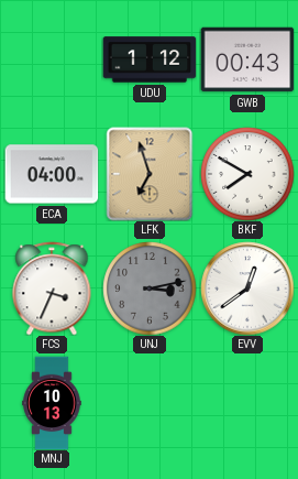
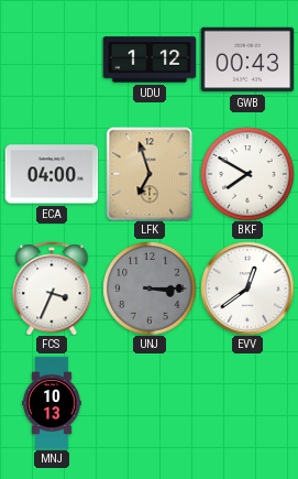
UNJ: 3:13 -> 3:15
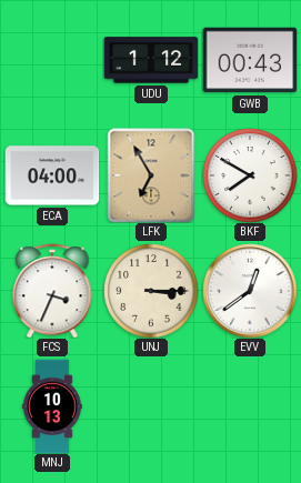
LFK: 6:57 -> 6:55
UNJ dial: grey -> cream
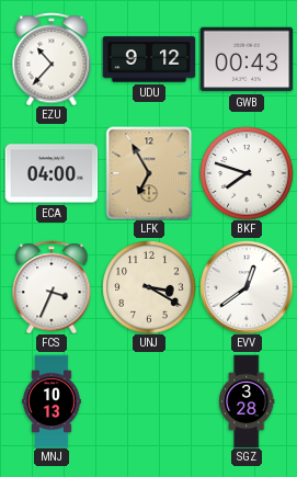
EZU: none -> 10:37
UDU: 1:12 -> 9:12
BKF: 7:50 -> 7:48
UNJ: 3:15 -> 3:20
SGZ: none -> 3:28
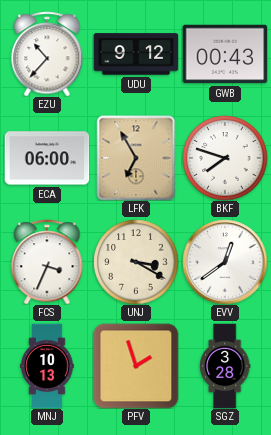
ECA: 04:00 -> 06:00
PFV: none -> 1:57
